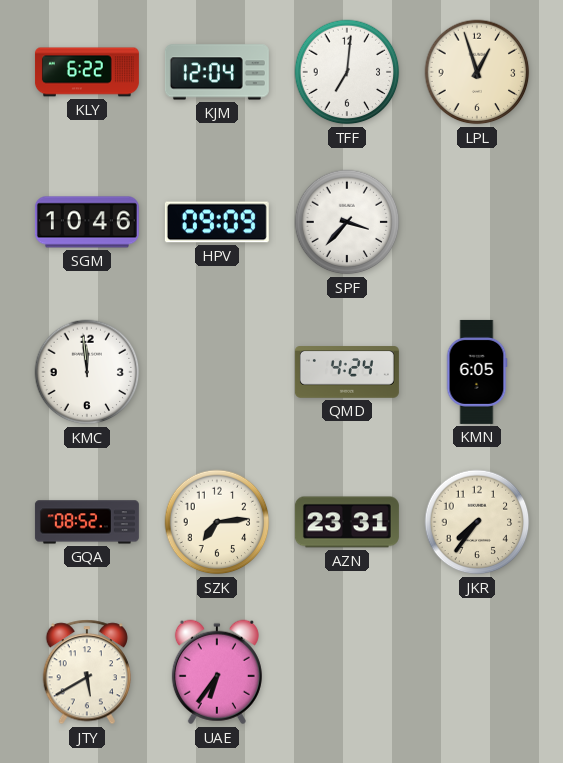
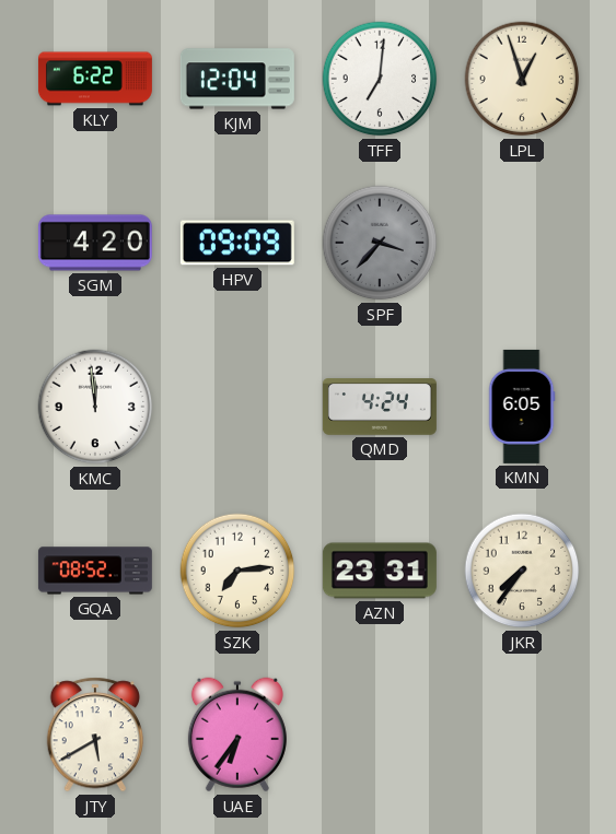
SGM: 10:46 -> 4:20
SPF dial: white -> grey
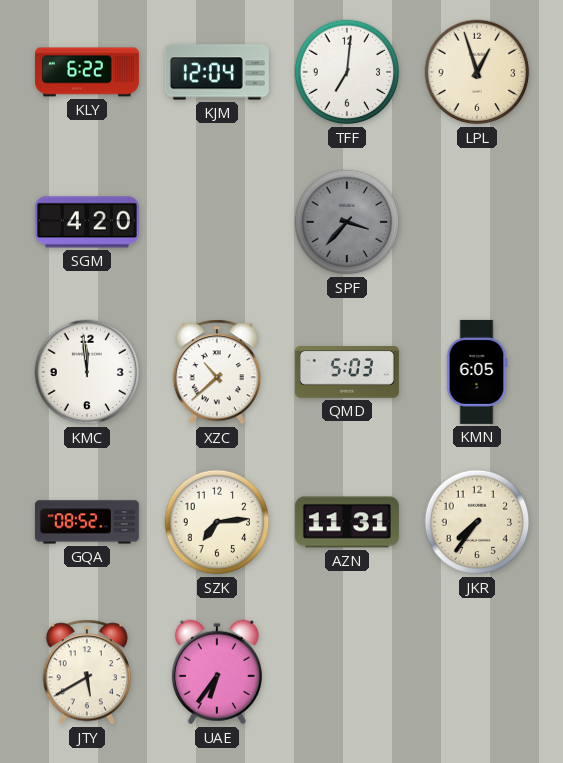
HPV: 09:09 -> none
XZC: none -> 10:38
QMD: 4:24 -> 5:03
AZN: 23:31 -> 11:31
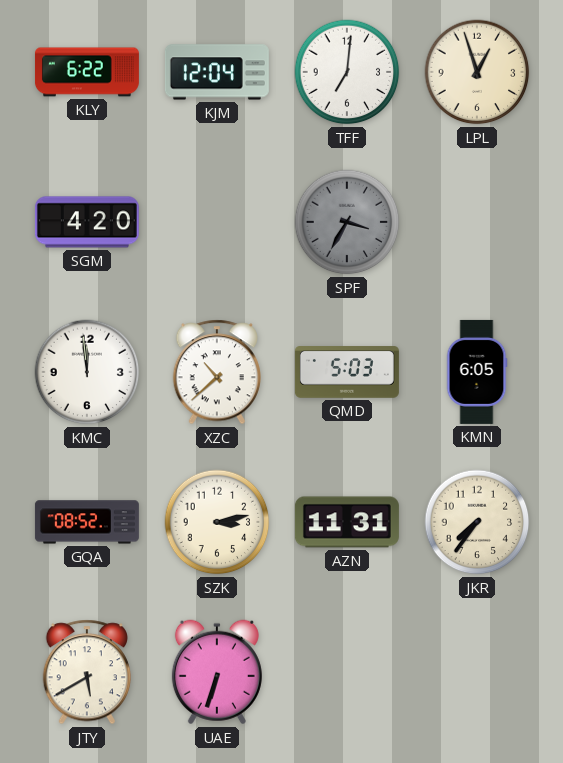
SPF: 3:37 -> 3:35
SZK: 7:14 -> 3:13
UAE: 6:36 -> 6:33
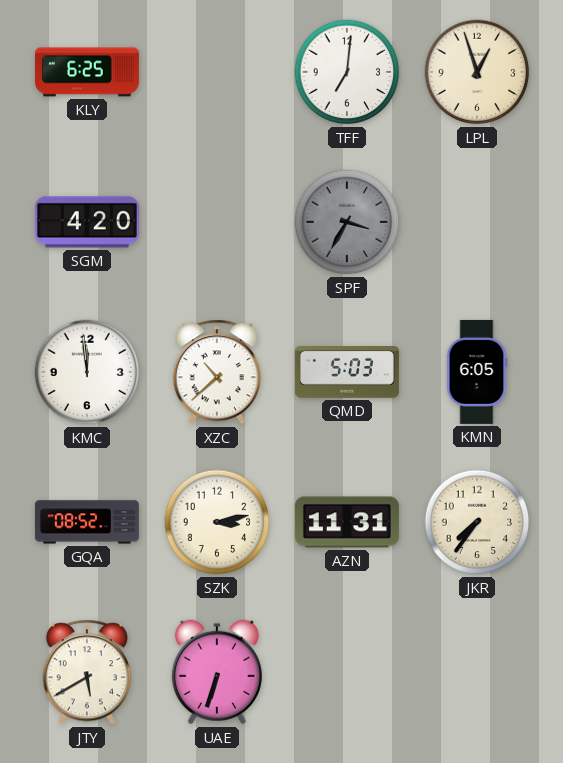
KLY: 6:22 -> 6:25
KJM: 12:04 -> none
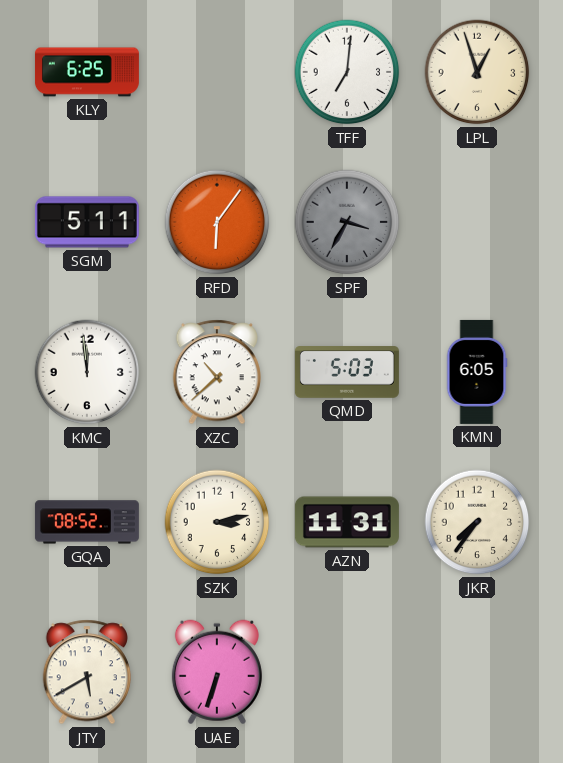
SGM: 4:20 -> 5:11
RFD: none -> 6:06
